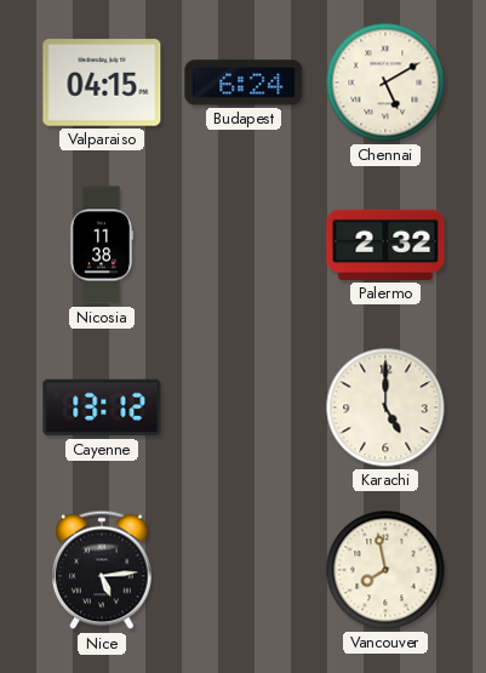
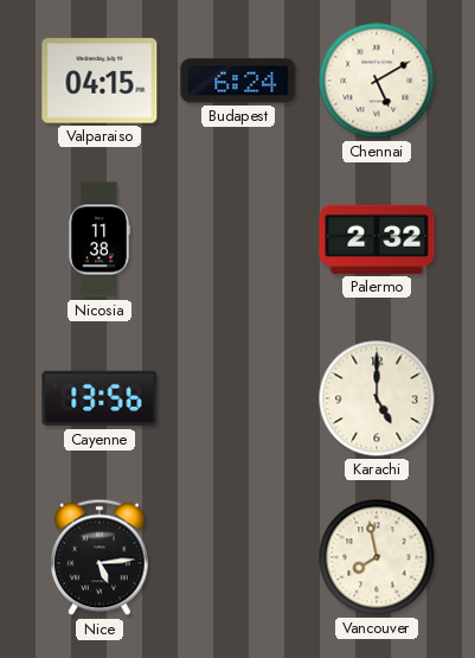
Cayenne: 13:12 -> 13:56
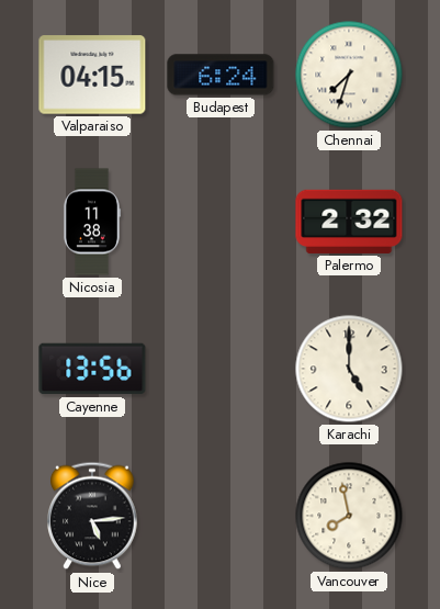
Chennai: 5:10 -> 7:33
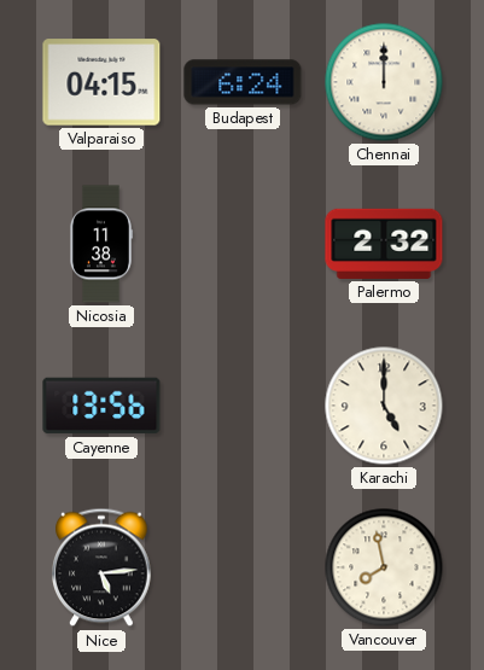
Chennai: 7:33 -> 12:00
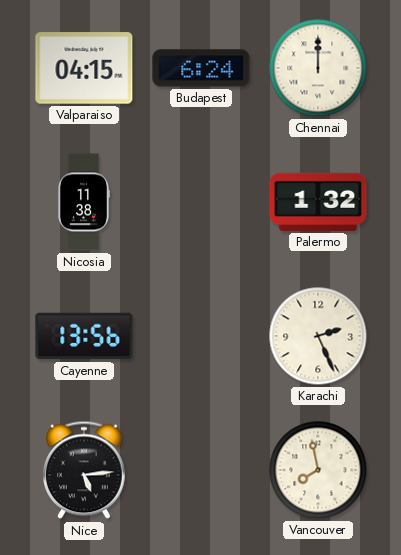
Palermo: 2:32 -> 1:32
Karachi: 5:00 -> 2:26
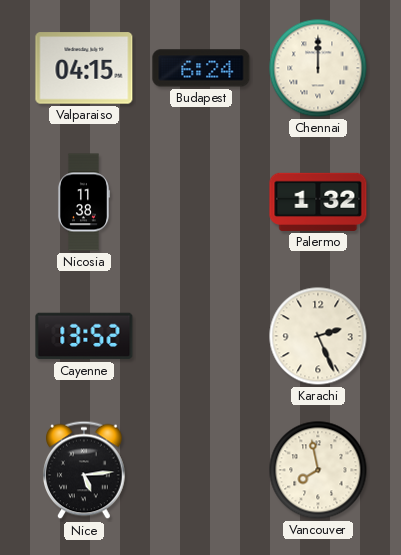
Cayenne: 13:56 -> 13:52
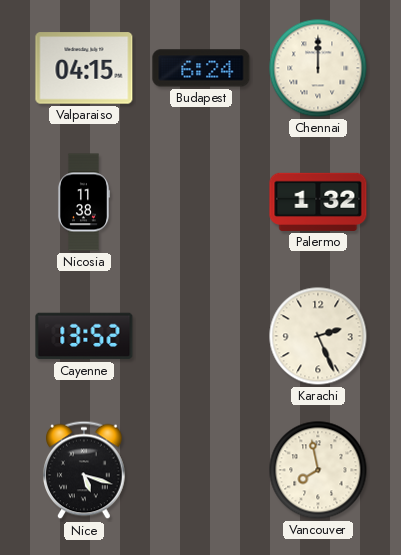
Nice: 5:14 -> 5:18
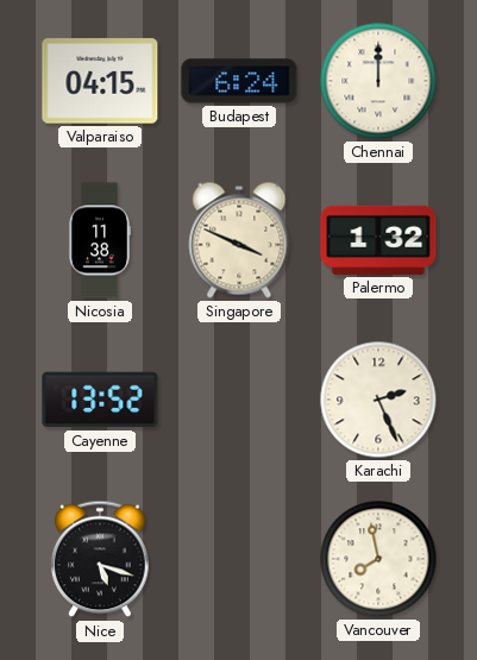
Singapore: none -> 3:49
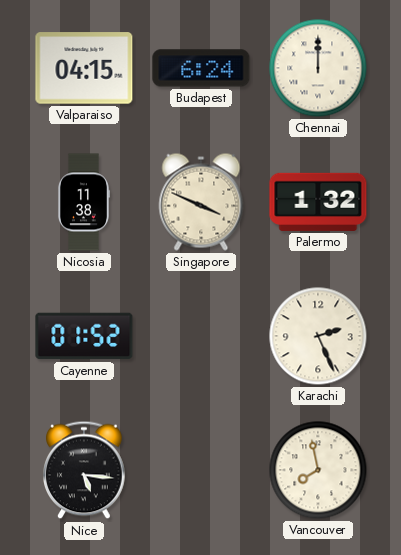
Cayenne: 13:52 -> 01:52
Nice: 5:18 -> 5:16
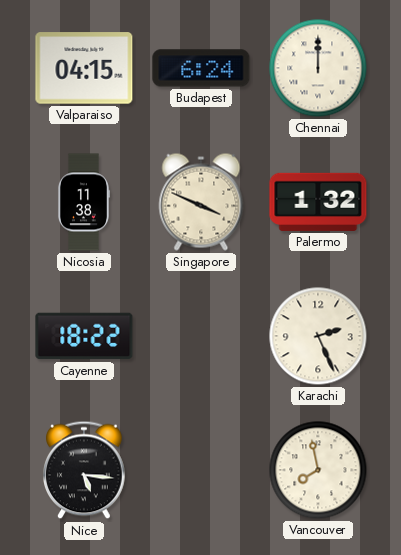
Cayenne: 01:52 -> 18:22
